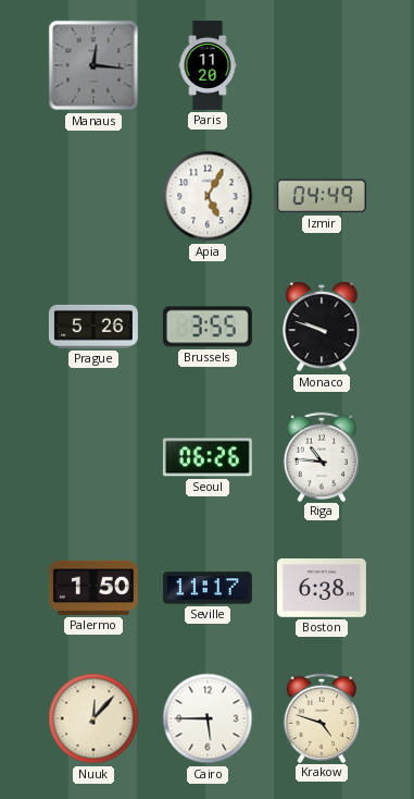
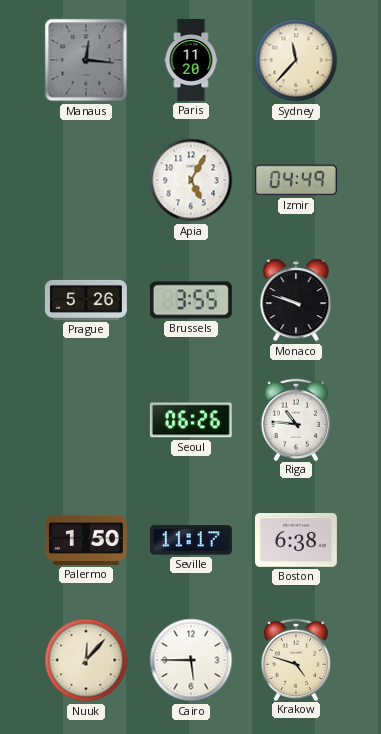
Sydney: none -> 11:37
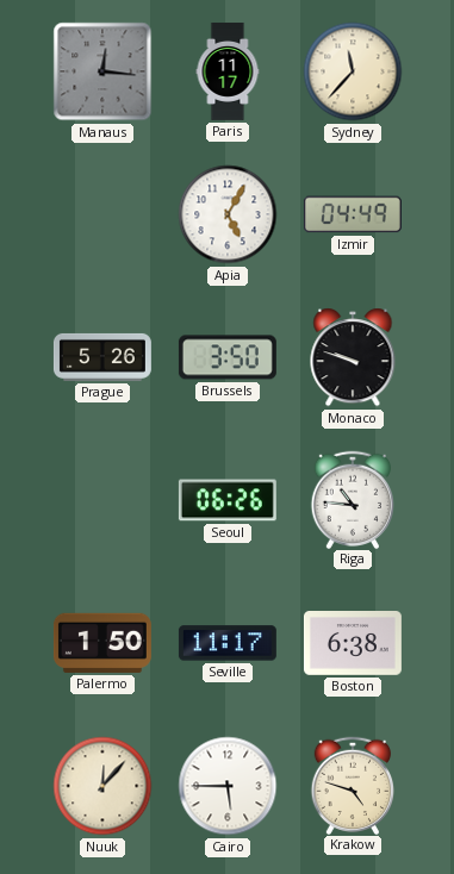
Paris: 11:20 -> 11:17
Brussels: 3:55 -> 3:50
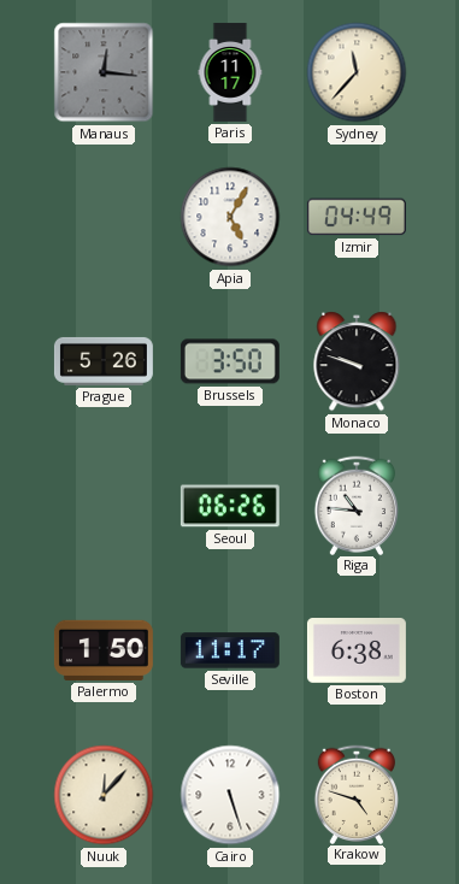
Cairo: 5:45 -> 5:27
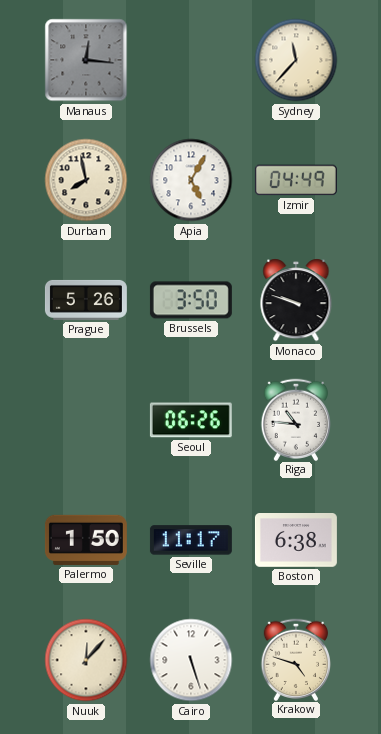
Paris: 11:17 -> none
Durban: none -> 7:58
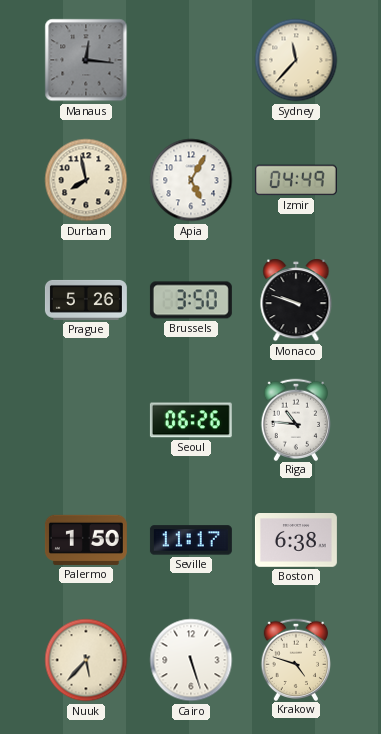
Nuuk: 12:07 -> 5:37
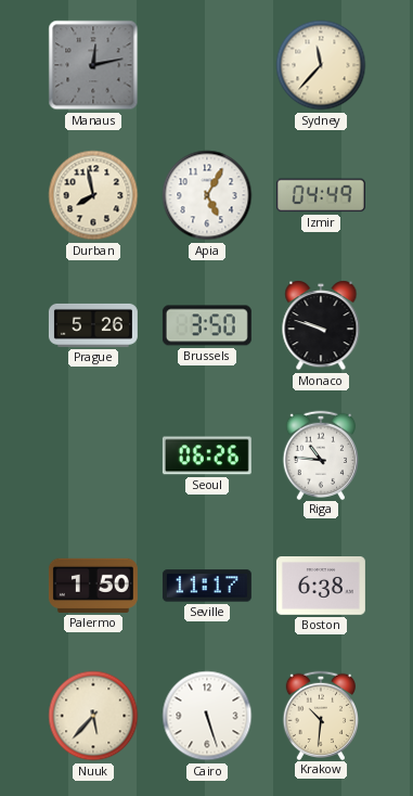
Manaus: 12:16 -> 12:13
Krakow: 4:48 -> 10:31
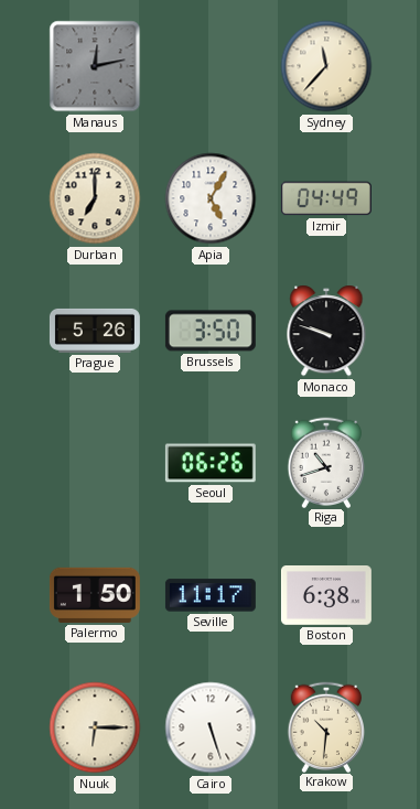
Durban: 7:58 -> 7:00
Riga: 10:46 -> 10:42
Nuuk: 5:37 -> 6:15
